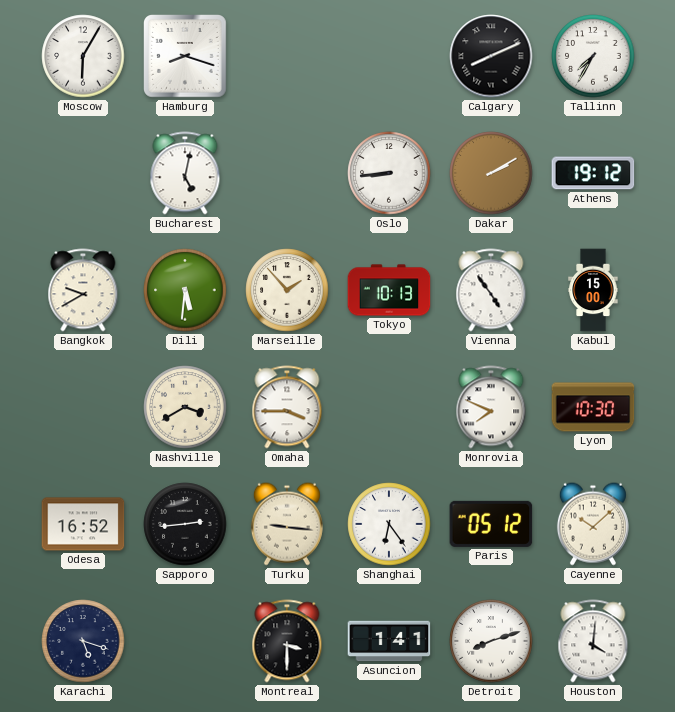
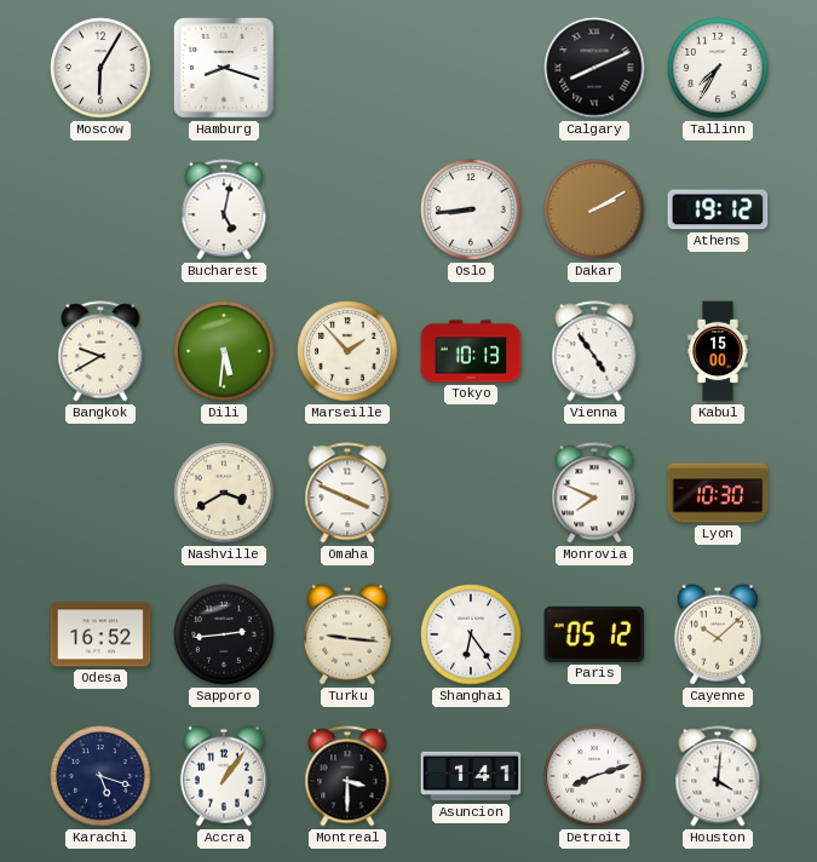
Omaha: 3:45 -> 3:49
Accra: none -> 1:06
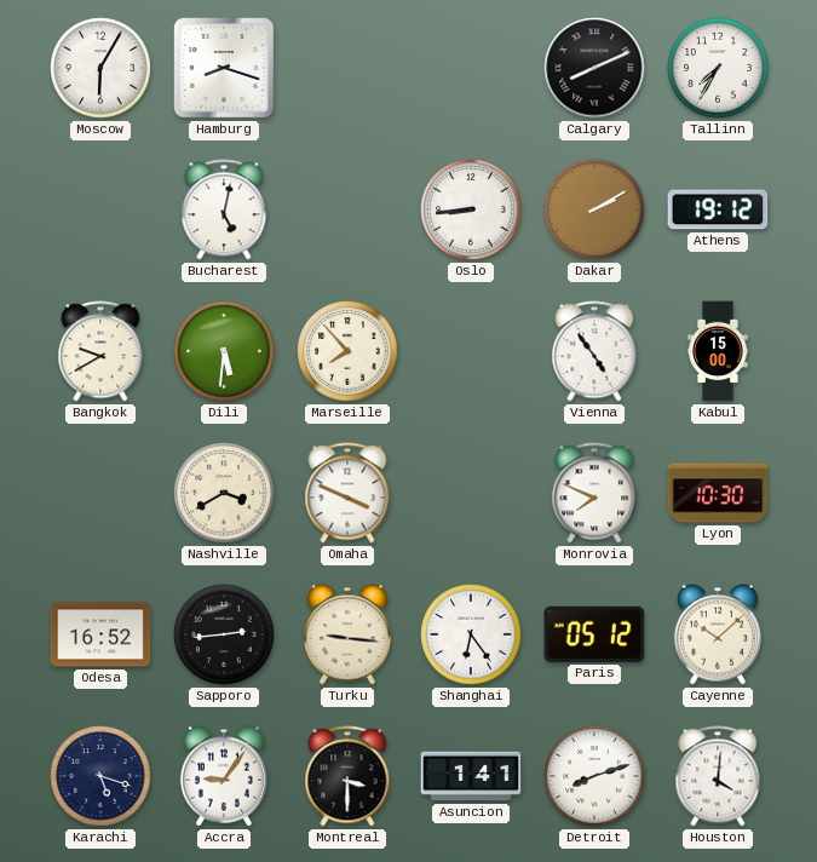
Marseille: 1:53 -> 7:53
Tokyo: 10:13 -> none
Accra: 1:06 -> 9:06
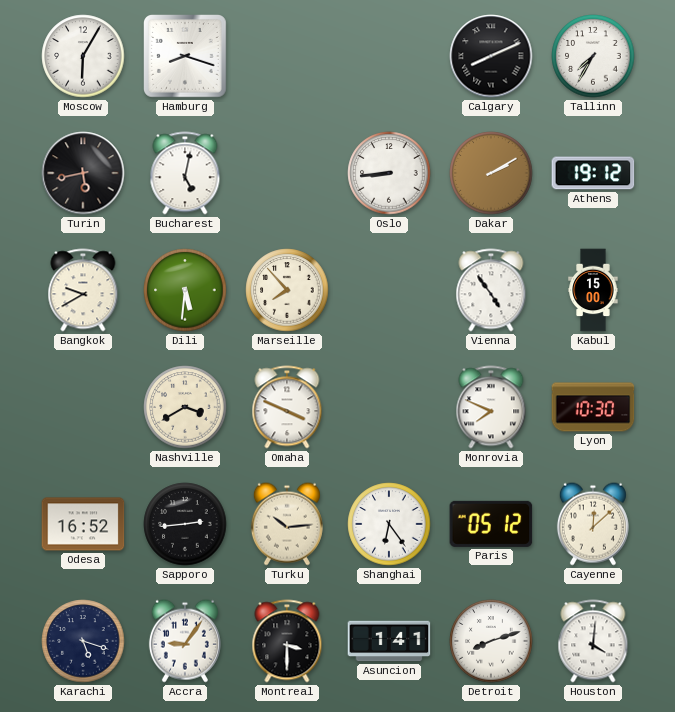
Turin: none -> 5:43
Turku: 9:16 -> 10:14
Cayenne: 10:08 -> 12:08
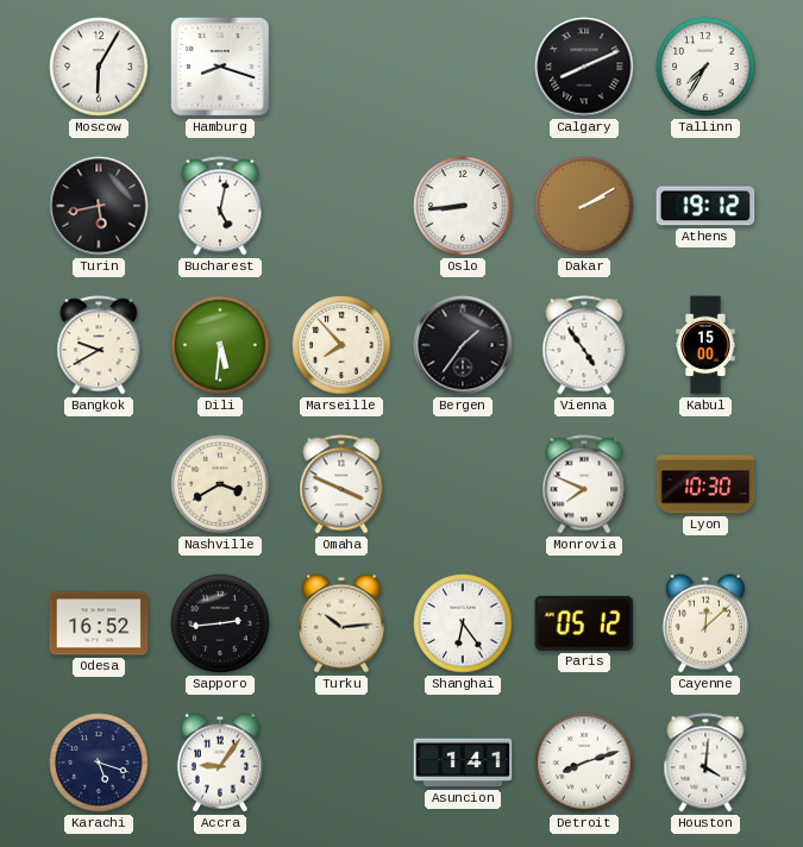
Bergen: none -> 1:36
Montreal: 3:30 -> none
